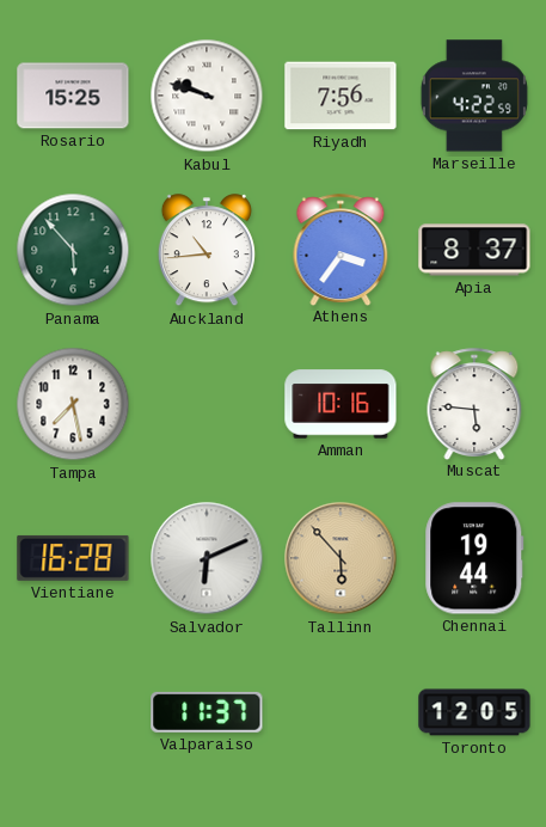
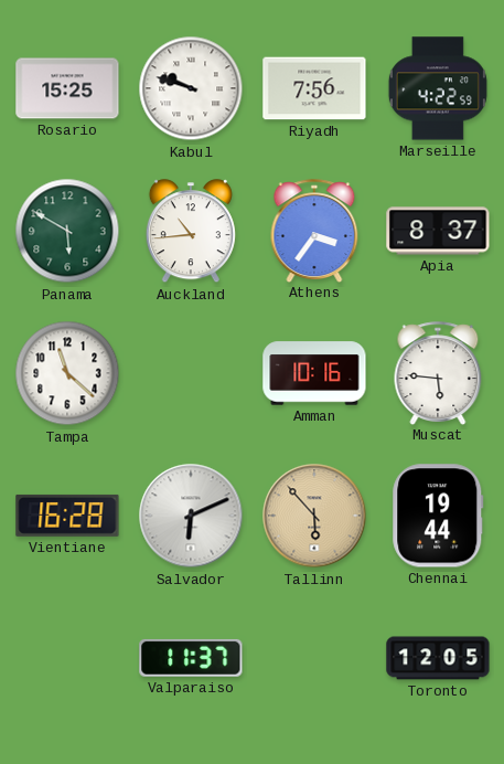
Panama: 5:53 -> 5:50
Tampa: 7:28 -> 11:22
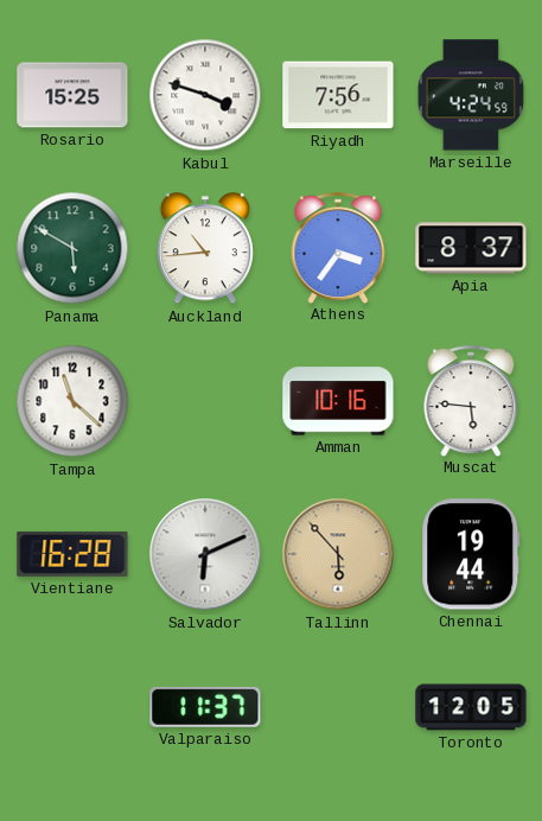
Kabul: 9:48 -> 3:48
Marseille: 4:22 -> 4:24
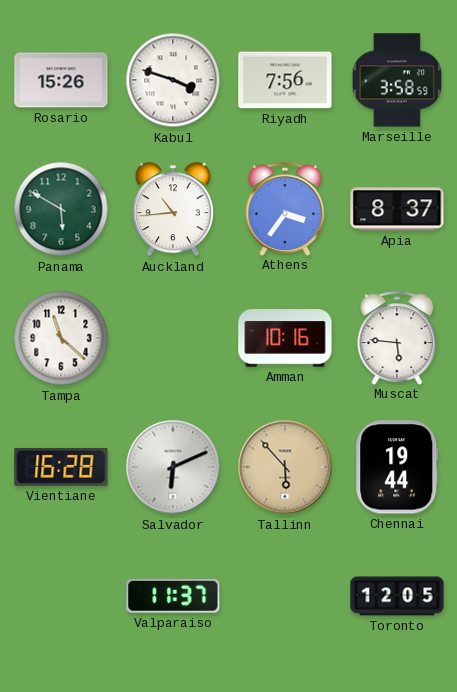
Rosario: 15:25 -> 15:26
Marseille: 4:24 -> 3:58
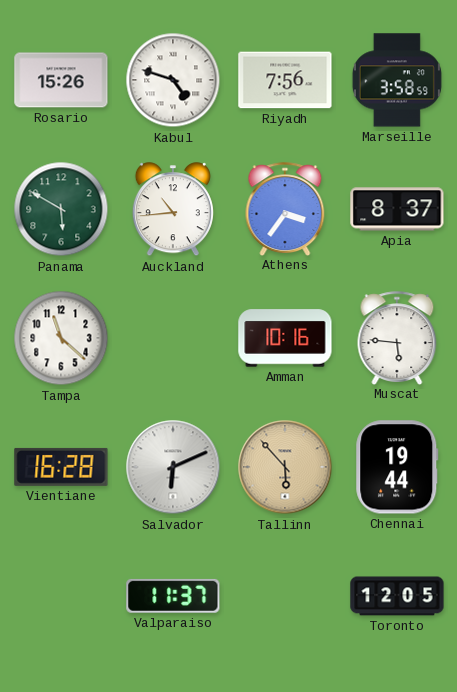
Kabul: 3:48 -> 4:48
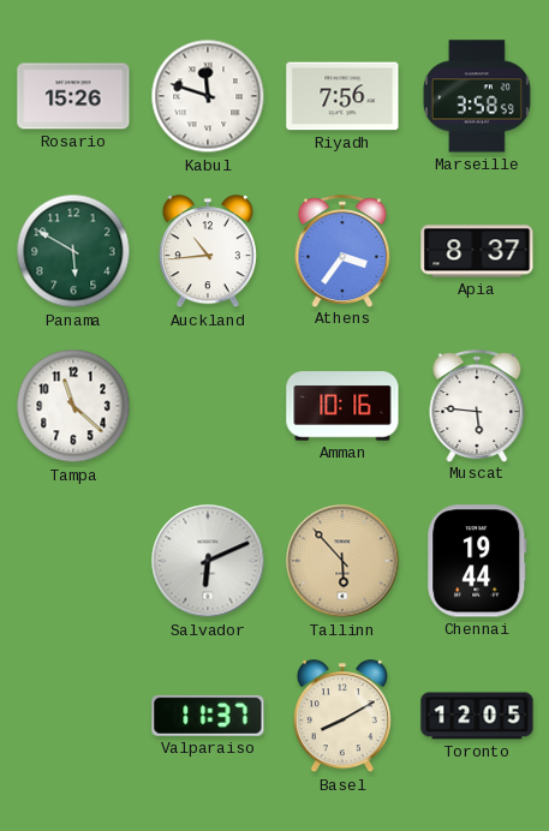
Kabul: 4:48 -> 11:48
Vientiane: 16:28 -> none
Basel: none -> 8:10
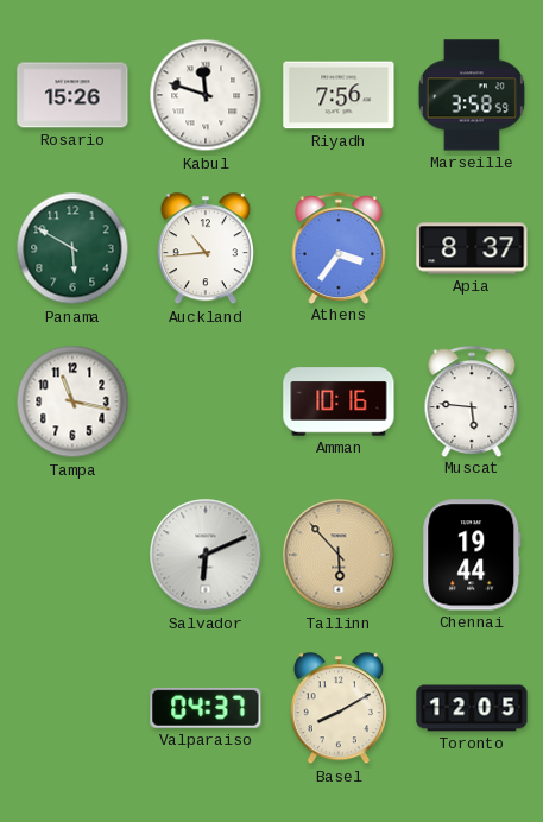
Tampa: 11:22 -> 11:17
Valparaiso: 11:37 -> 04:37
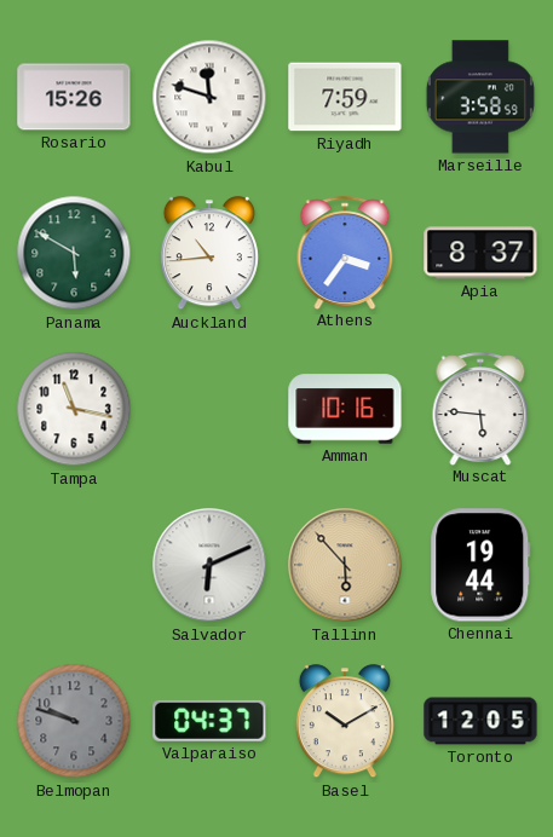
Riyadh: 7:56 -> 7:59
Belmopan: none -> 9:48
Basel: 8:10 -> 10:10
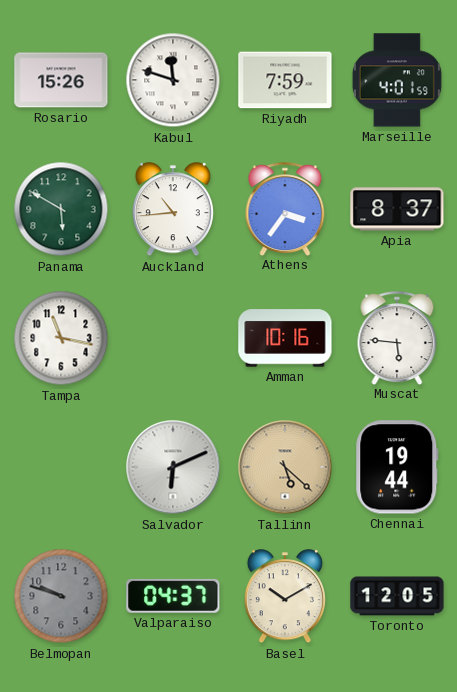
Marseille: 3:58 -> 4:01
Tallinn: 5:53 -> 5:22
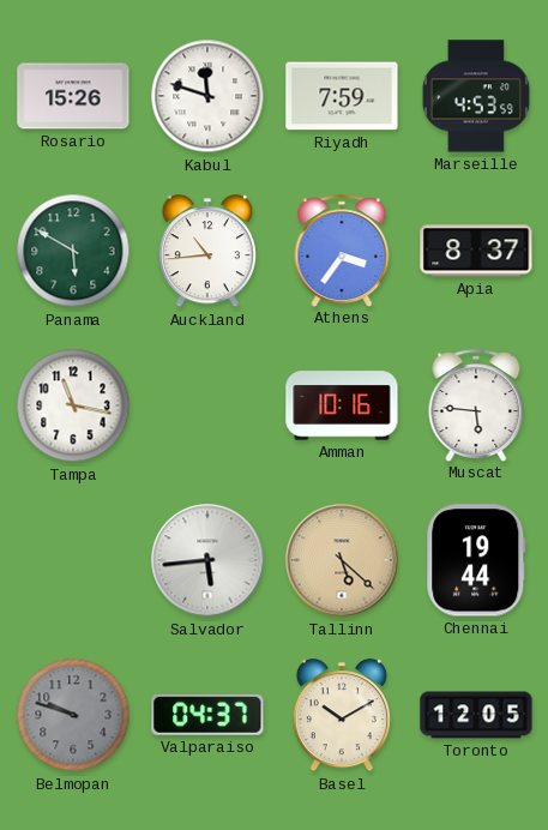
Marseille: 4:01 -> 4:53
Salvador: 6:11 -> 5:44
